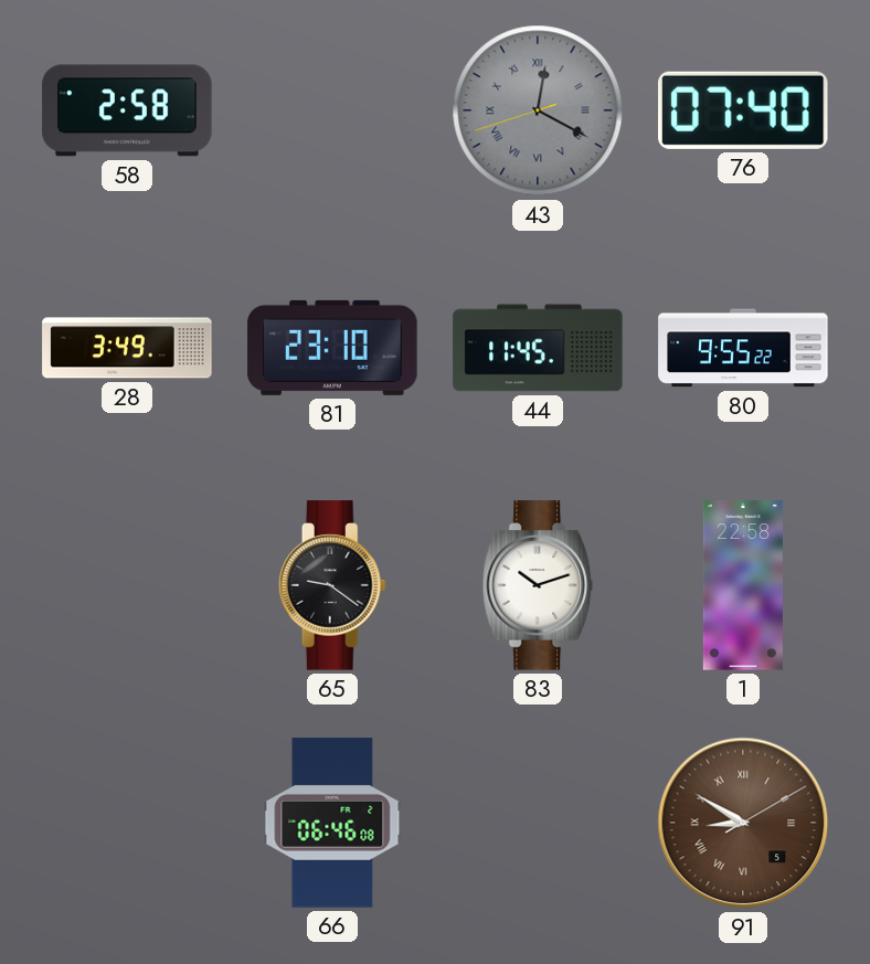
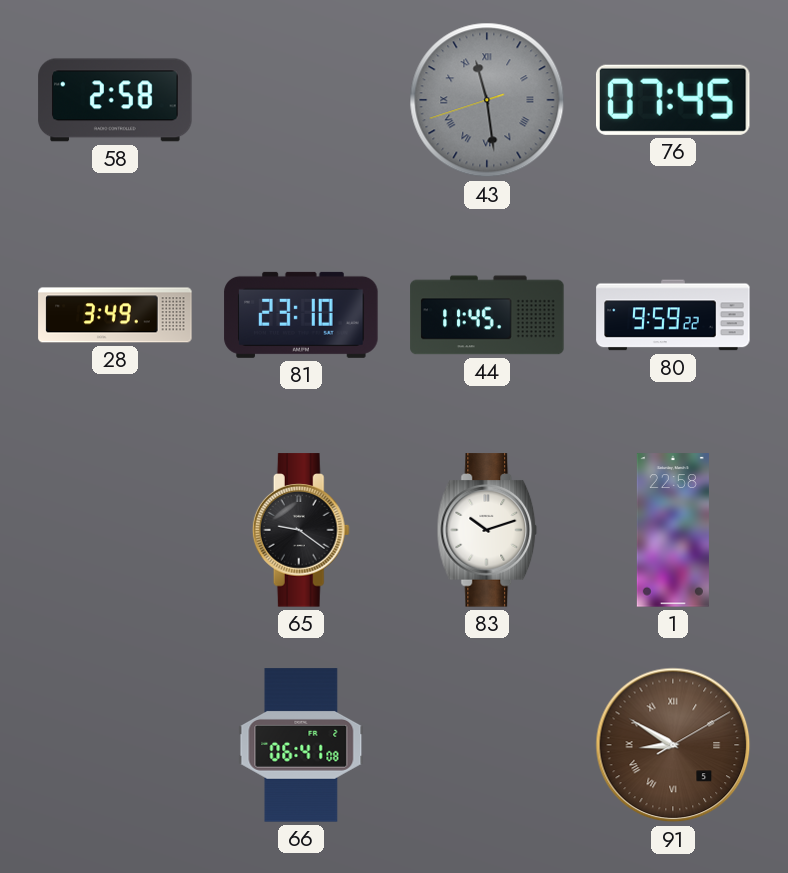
43: 12:19 -> 11:28
76: 07:40 -> 07:45
80: 9:55 -> 9:59
66: 06:46 -> 06:41
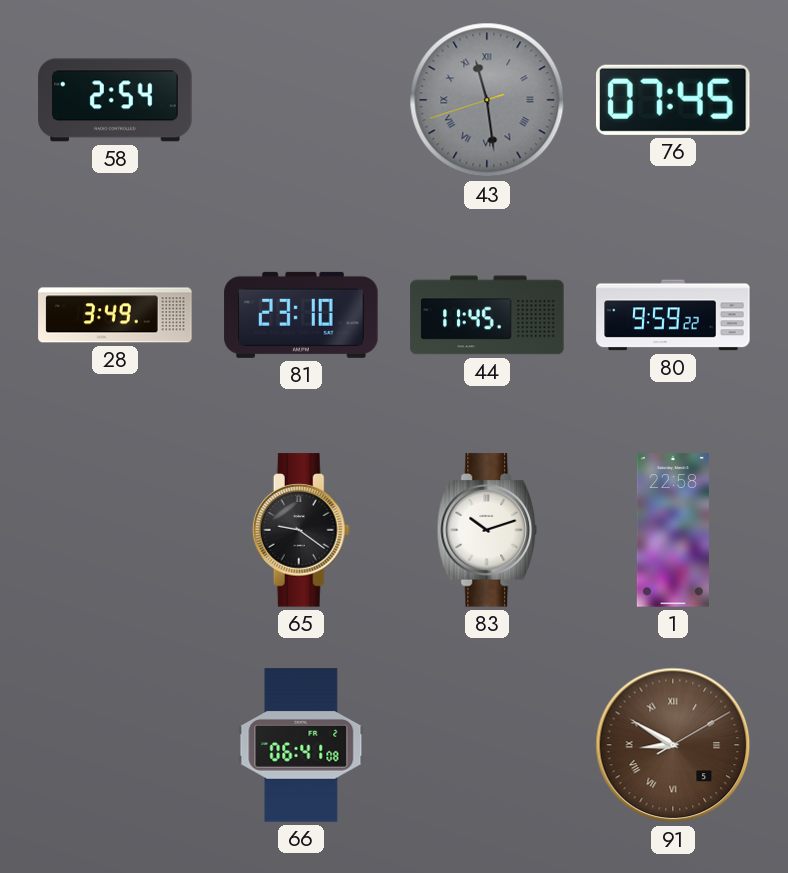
58: 2:58 -> 2:54
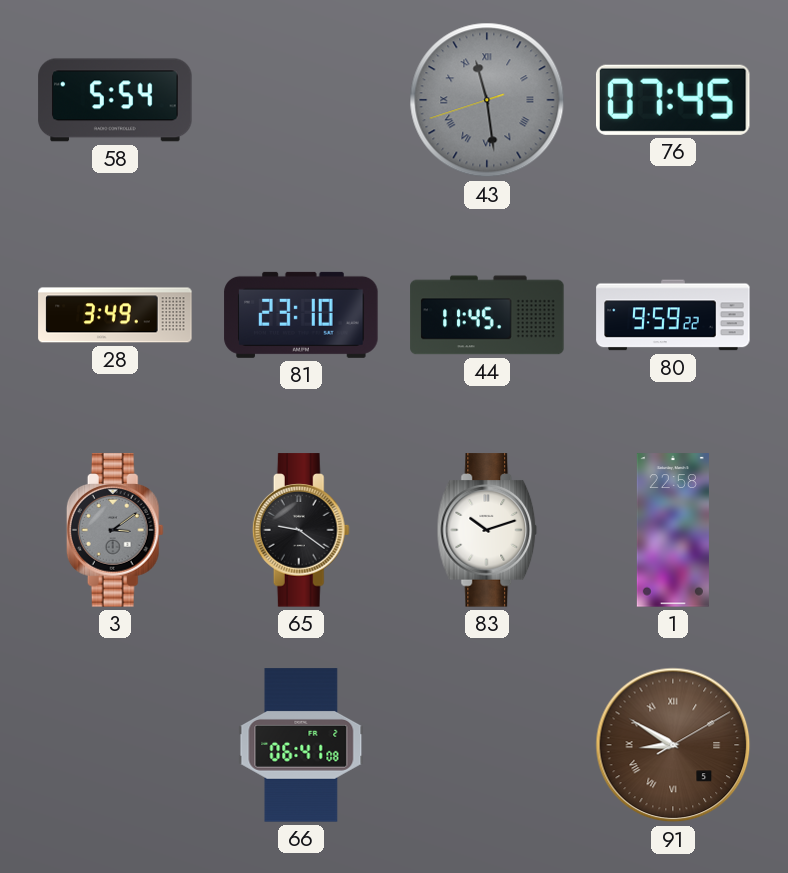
58: 2:54 -> 5:54
3: none -> 3:09
